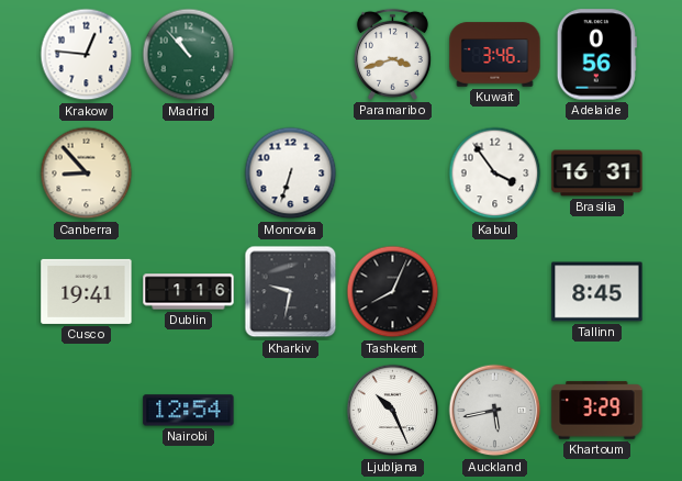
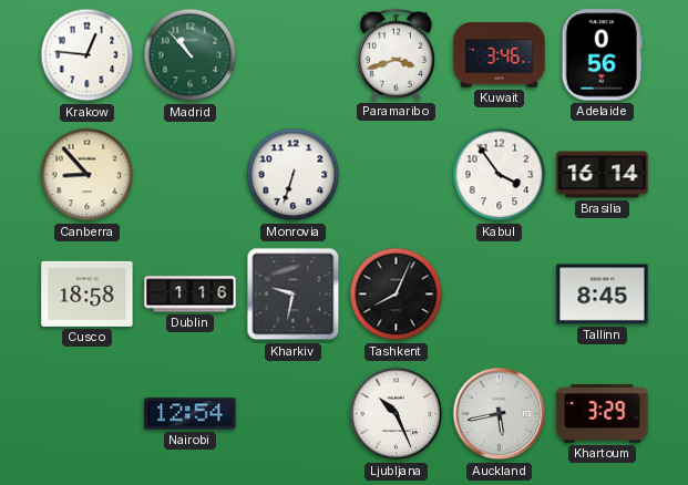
Brasilia: 16:31 -> 16:14
Cusco: 19:41 -> 18:58
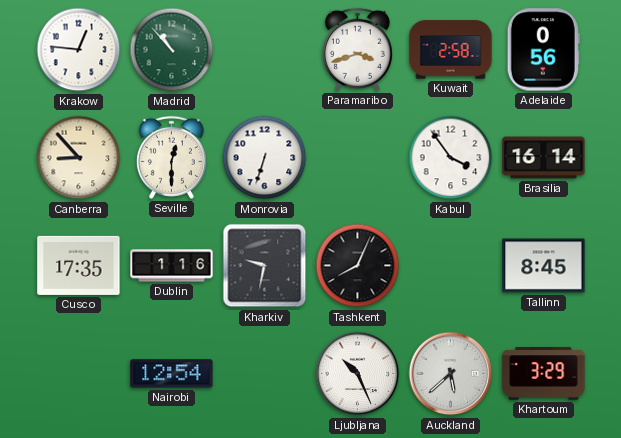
Kuwait: 3:46 -> 2:58
Seville: none -> 12:30
Cusco: 18:58 -> 17:35
Auckland: 5:43 -> 5:38
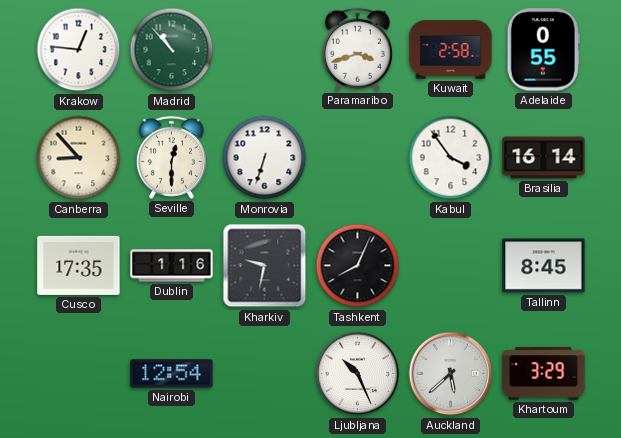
Adelaide: 0:56 -> 0:55
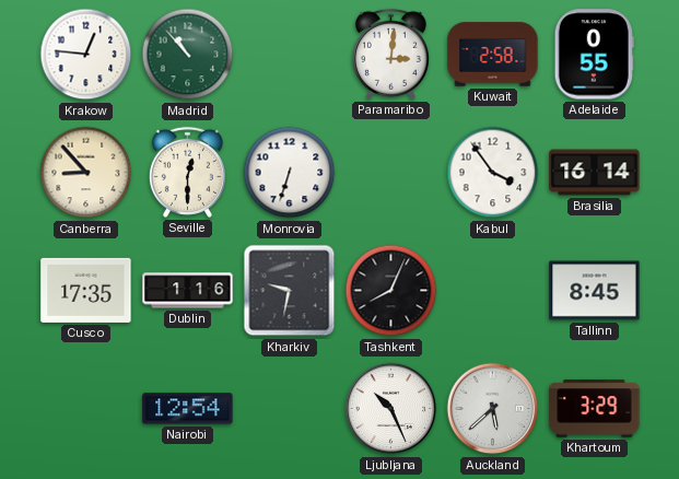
Paramaribo: 3:42 -> 3:01
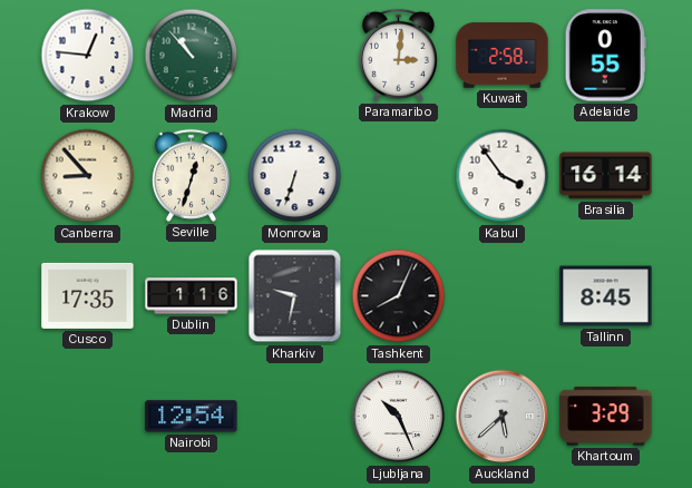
Seville: 12:30 -> 12:33
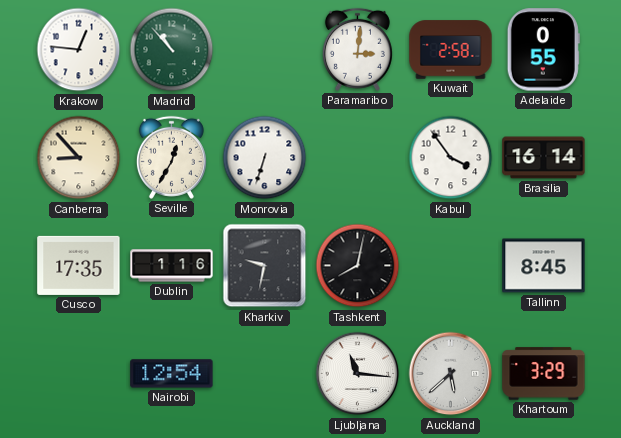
Seville: 12:33 -> 12:35
Tashkent: 8:04 -> 8:02
Ljubljana: 10:26 -> 11:16
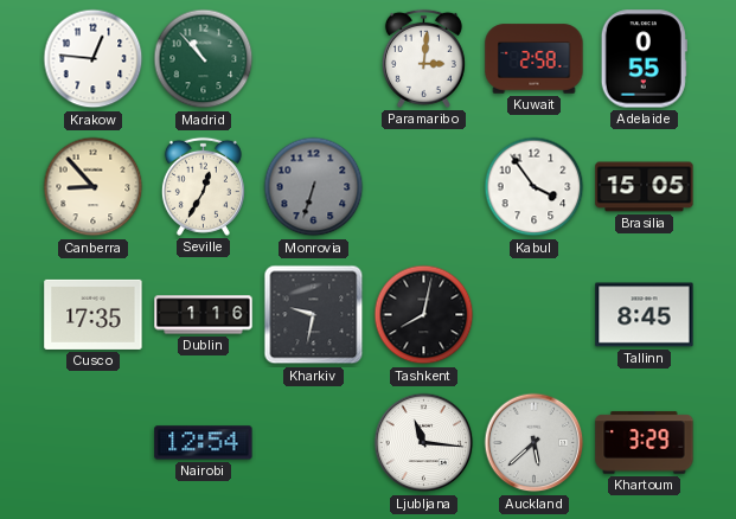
Monrovia dial: white -> grey
Brasilia: 16:14 -> 15:05
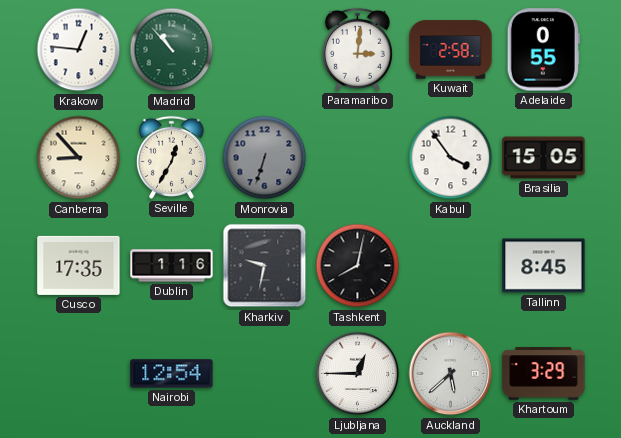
Ljubljana: 11:16 -> 12:45
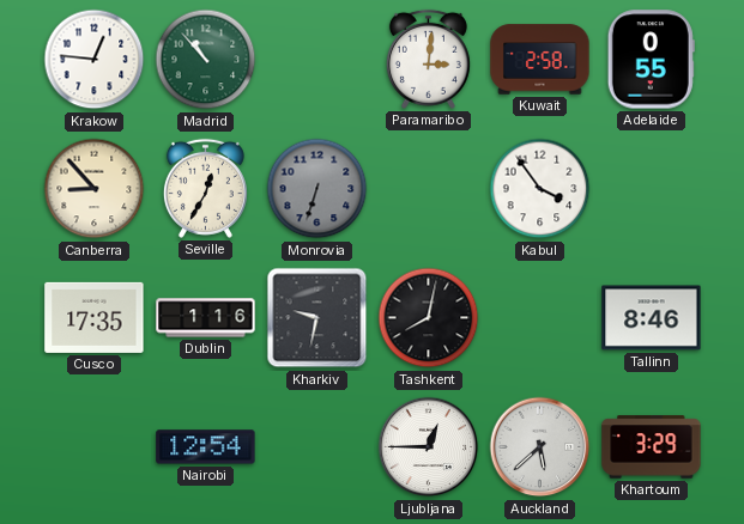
Brasilia: 15:05 -> none
Tallinn: 8:45 -> 8:46
